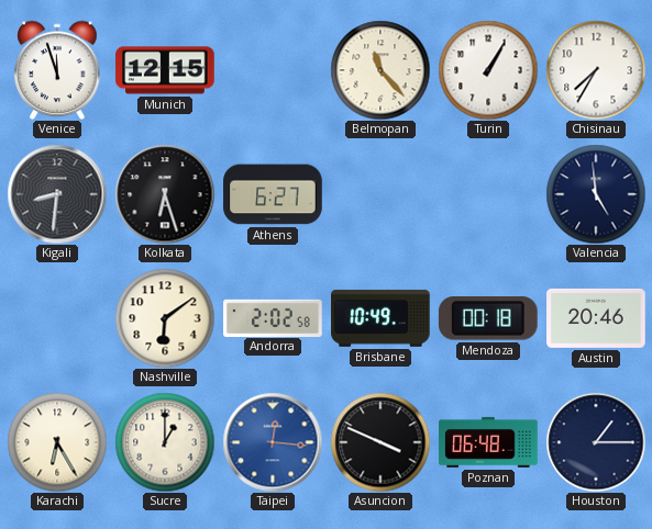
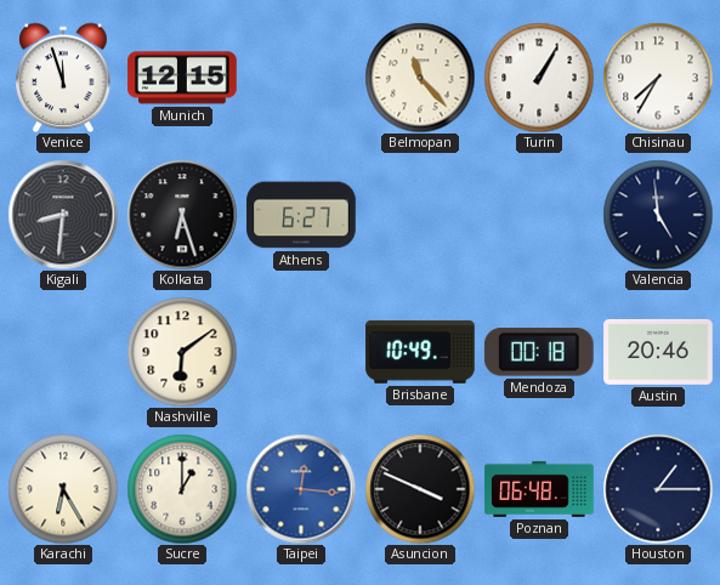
Andorra: 2:02 -> none
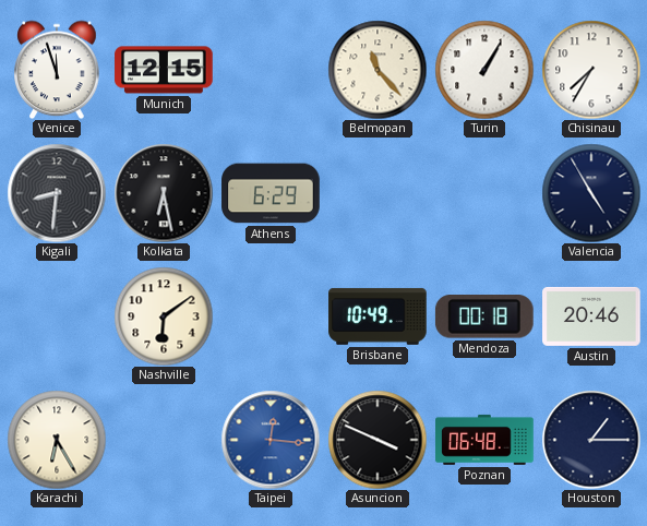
Kolkata: 6:27 -> 6:28
Athens: 6:27 -> 6:29
Valencia: 4:59 -> 4:55
Sucre: 1:00 -> none
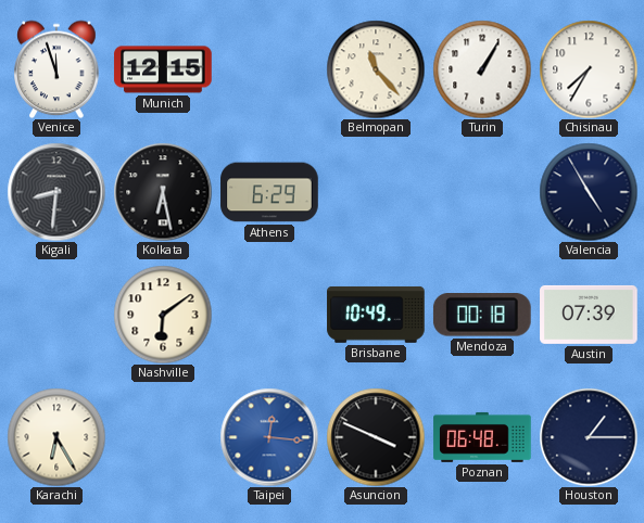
Austin: 20:46 -> 07:39
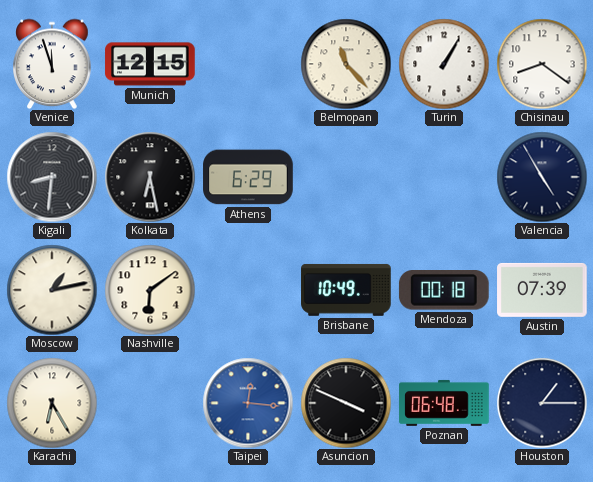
Chisinau: 7:35 -> 8:21
Moscow: none -> 1:13
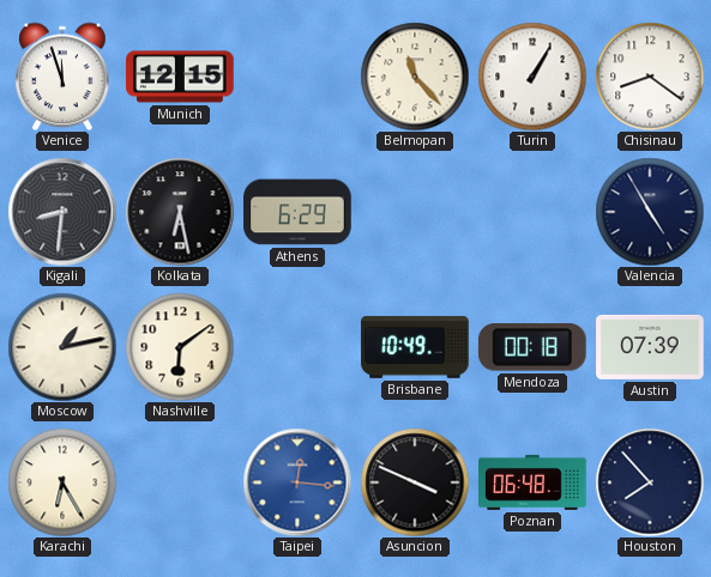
Houston: 1:15 -> 7:53
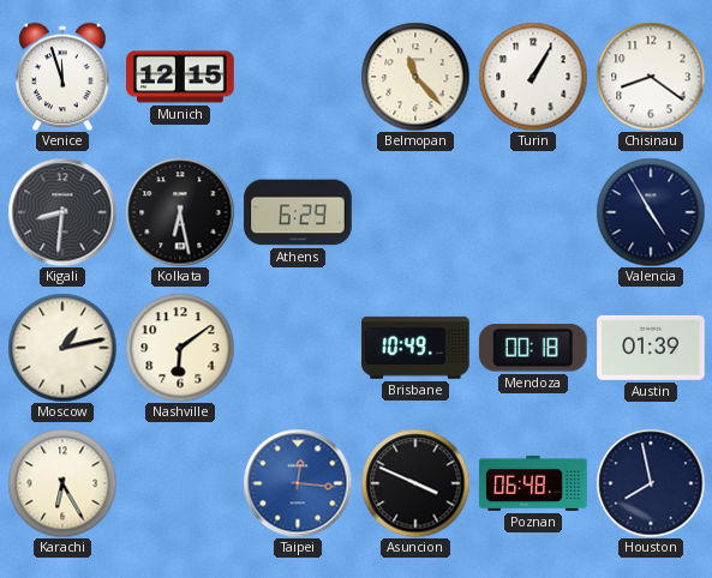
Austin: 07:39 -> 01:39
Houston: 7:53 -> 7:58
